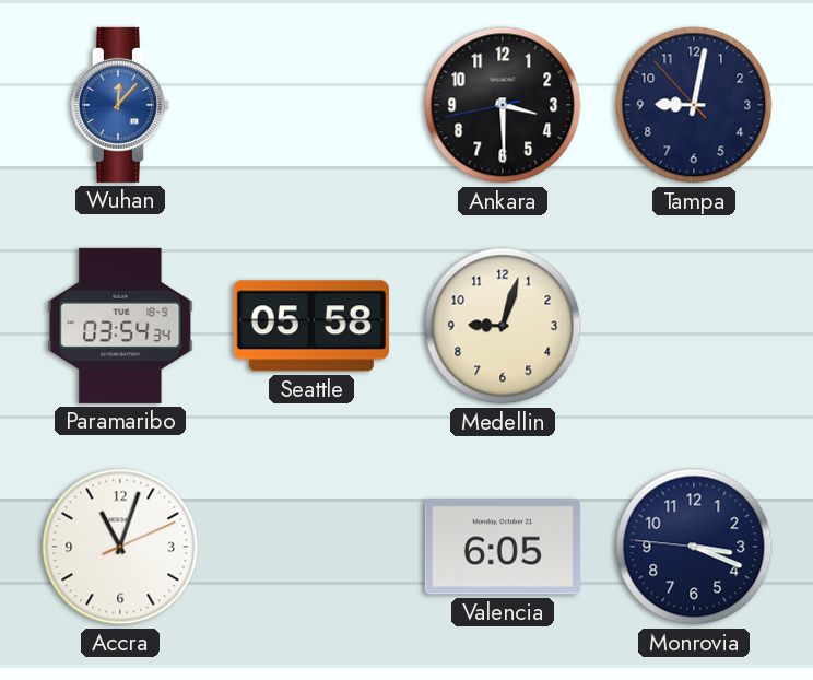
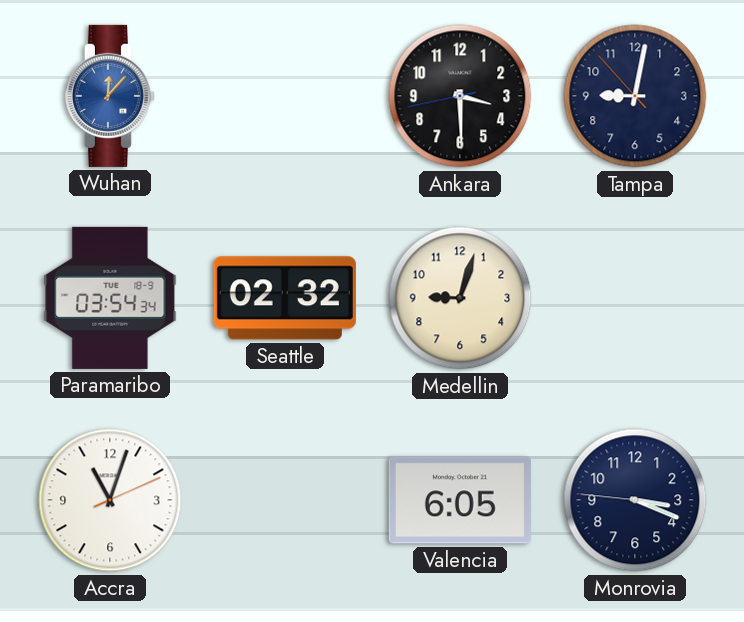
Seattle: 05:58 -> 02:32
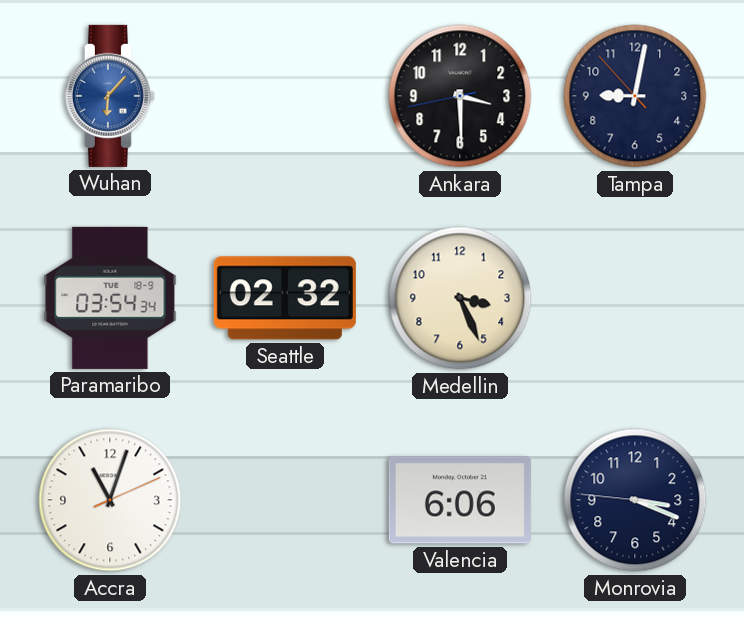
Wuhan: 12:07 -> 6:07
Medellin: 9:03 -> 3:26
Valencia: 6:05 -> 6:06
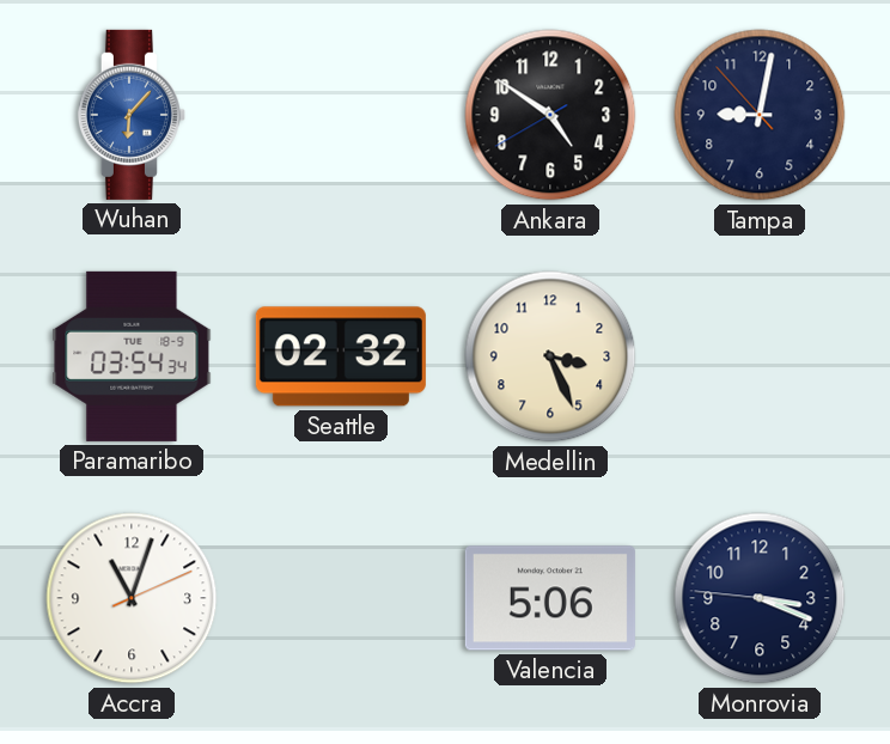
Ankara: 3:29 -> 4:50
Valencia: 6:06 -> 5:06
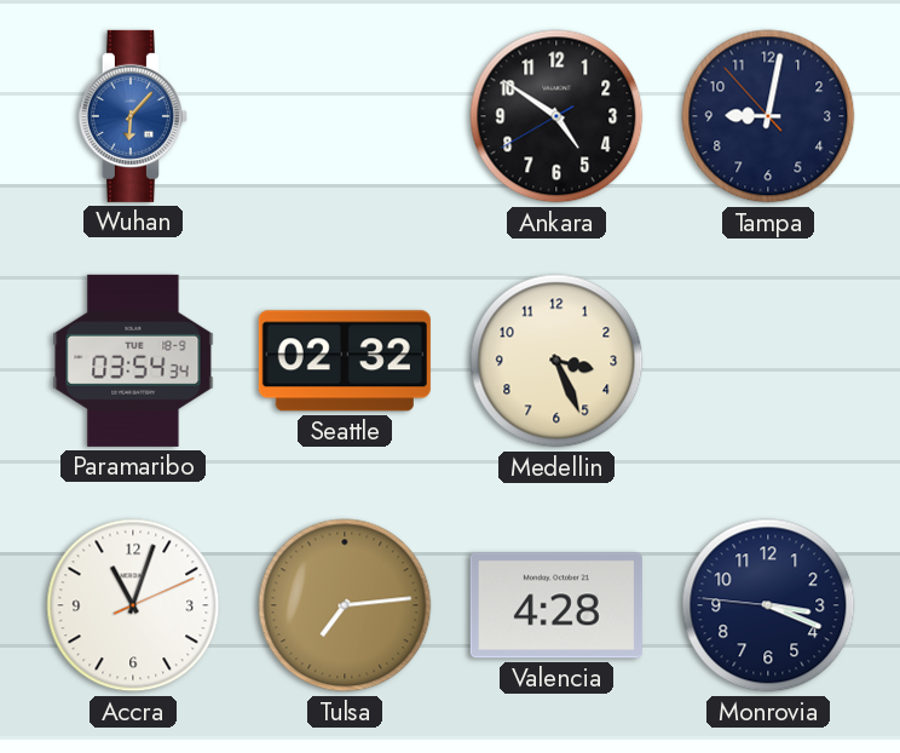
Tulsa: none -> 7:14
Valencia: 5:06 -> 4:28
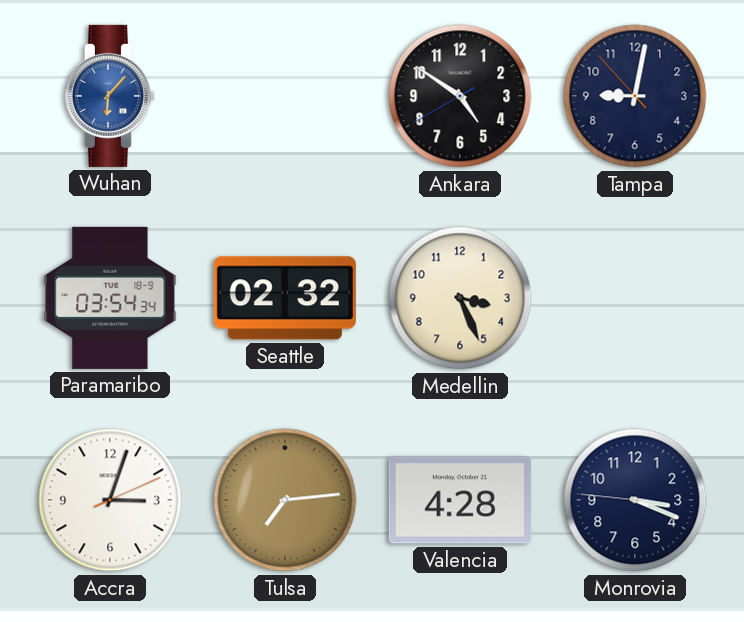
Accra: 11:03 -> 3:03
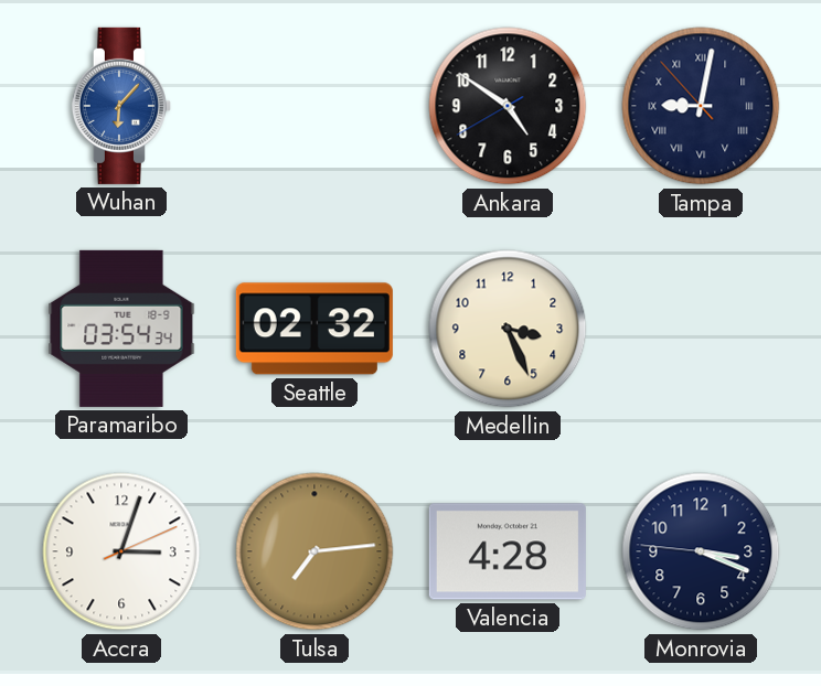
Tampa numerals: Arabic -> Roman
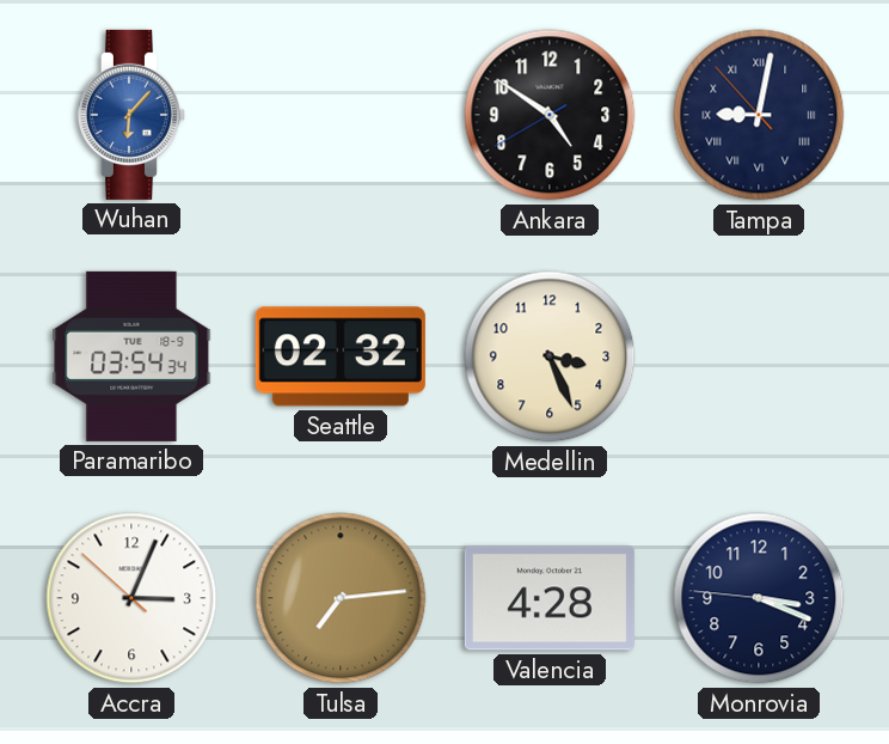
Accra: 3:03:11 -> 3:03:52
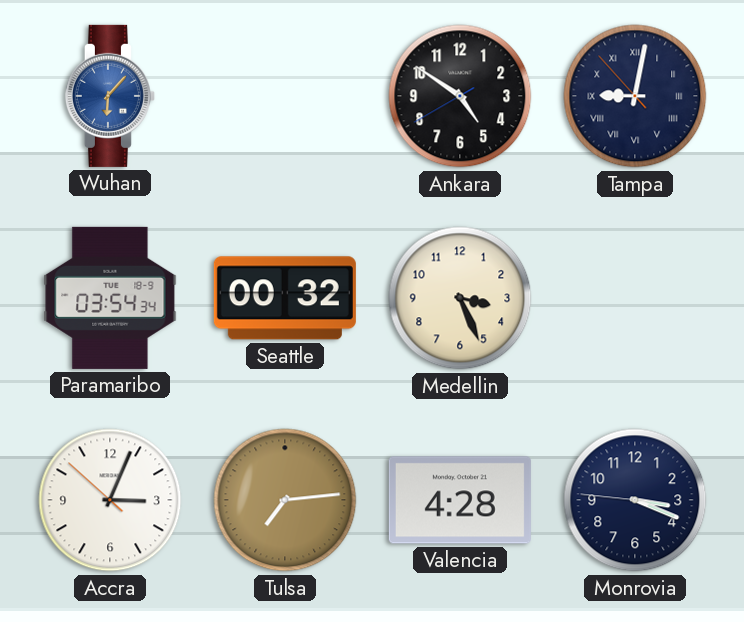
Seattle: 02:32 -> 00:32
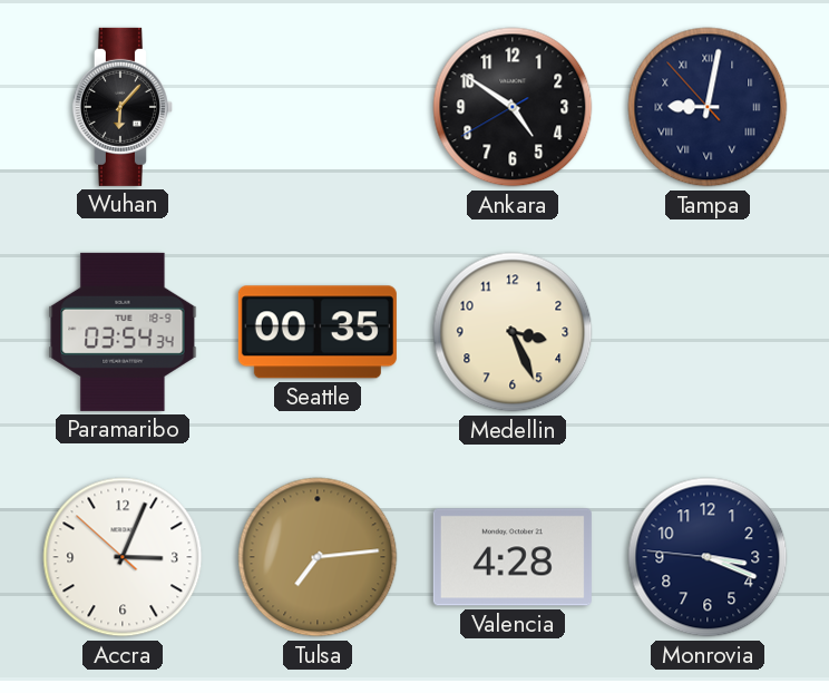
Wuhan dial: blue -> black
Seattle: 00:32 -> 00:35
